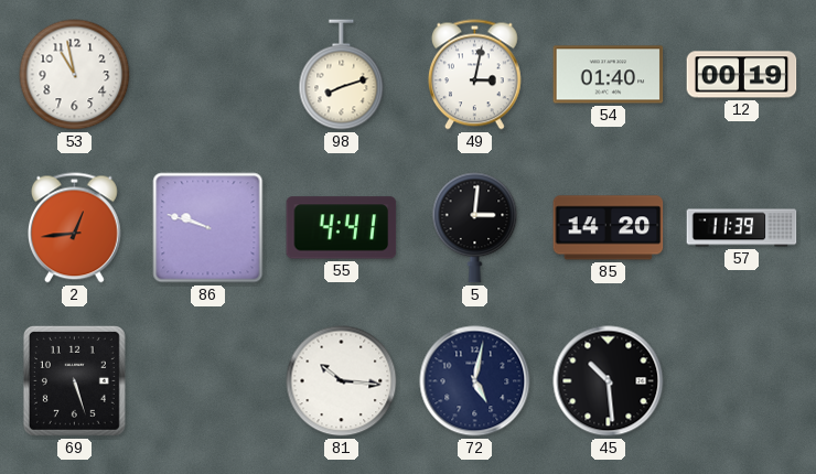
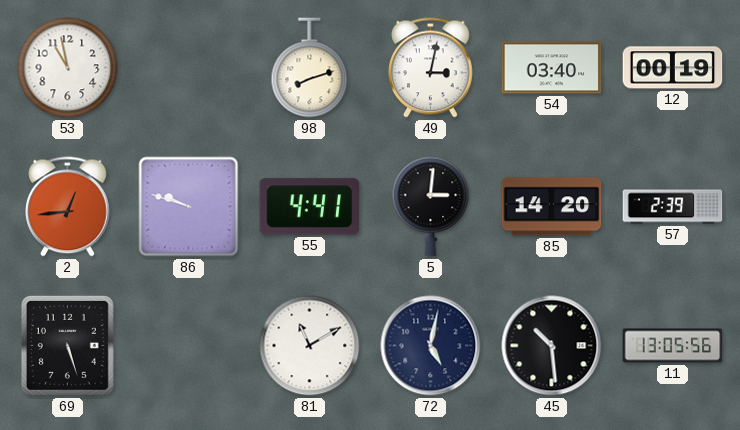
54: 01:40 -> 03:40
57: 11:39 -> 2:39
81: 10:16 -> 11:10
11: none -> 13:05
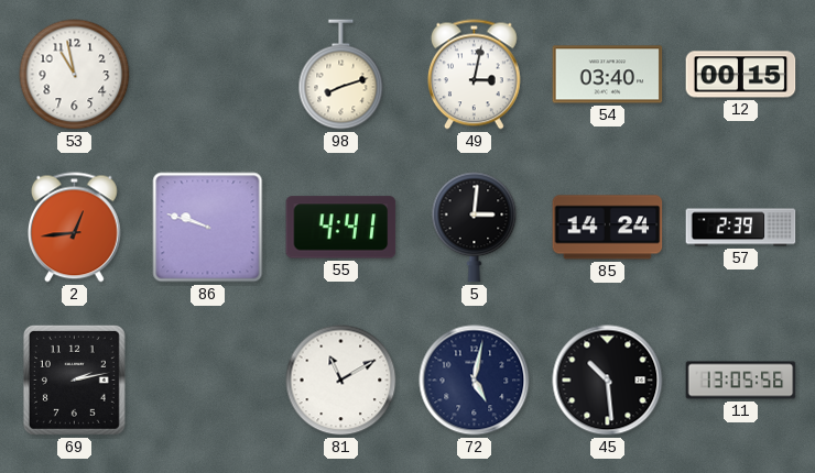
12: 00:19 -> 00:15
85: 14:20 -> 14:24
69: 5:27 -> 2:13
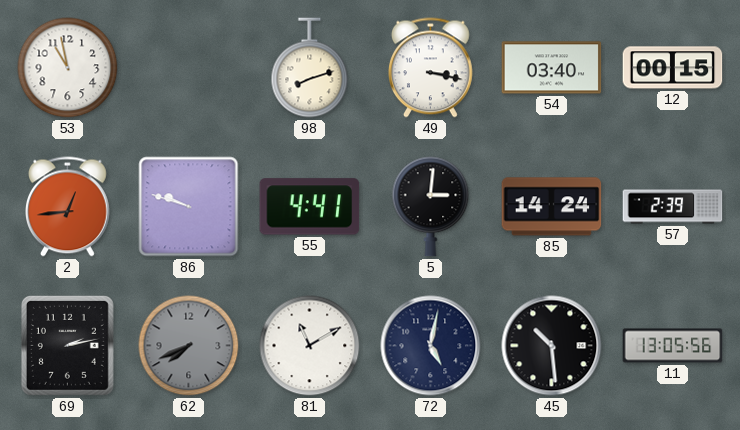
49: 3:02 -> 3:17
62: none -> 7:41
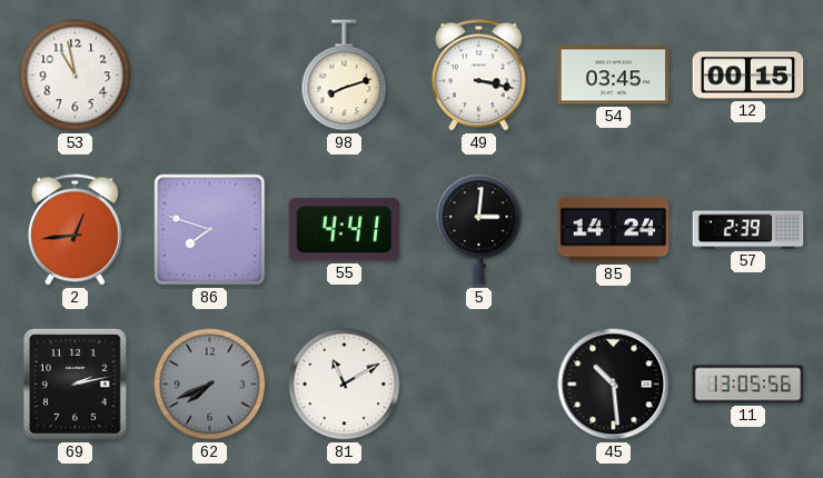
54: 03:40 -> 03:45
86: 9:48 -> 7:48
72: 5:02 -> none
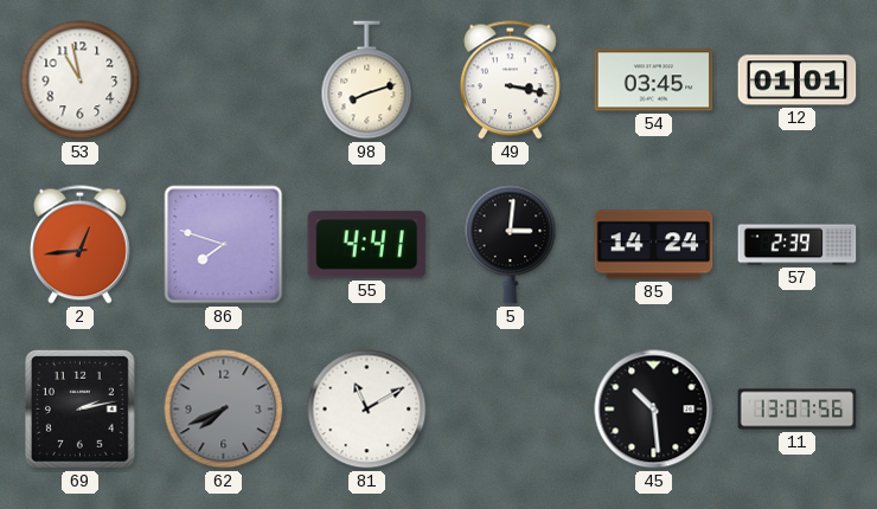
12: 00:15 -> 01:01
11: 13:05 -> 13:07
